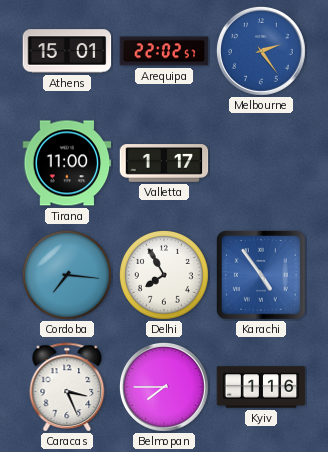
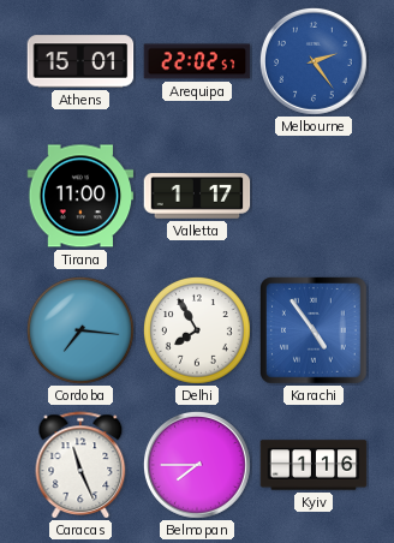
Caracas: 3:26 -> 11:26
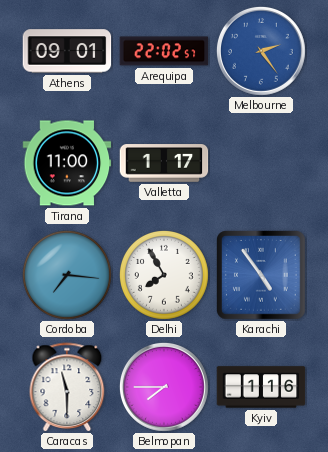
Athens: 15:01 -> 09:01
Caracas: 11:26 -> 11:30
